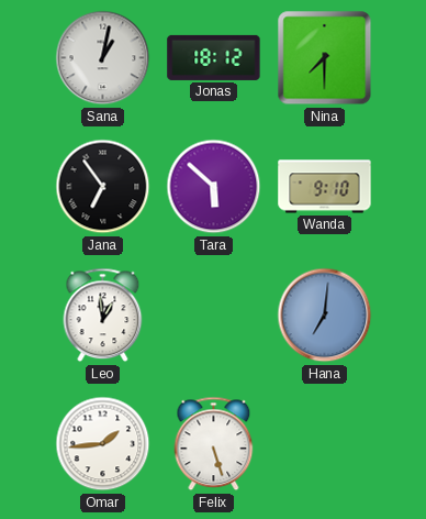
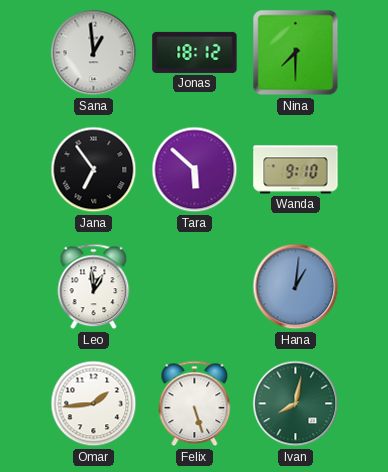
Sana: 1:02 -> 12:59
Hana: 7:01 -> 1:01
Ivan: none -> 8:02
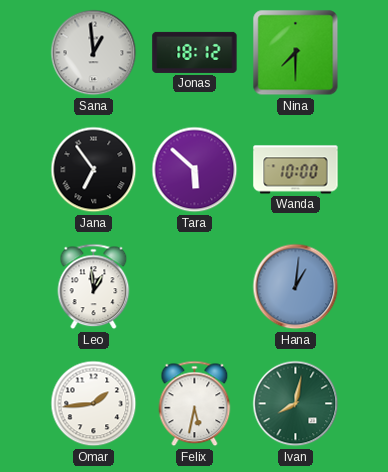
Wanda: 9:10 -> 10:00
Felix: 5:27 -> 5:32
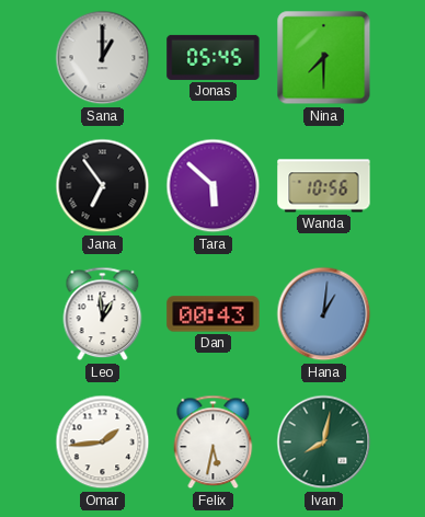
Sana: 12:59 -> 1:00
Jonas: 18:12 -> 05:45
Wanda: 10:00 -> 10:56
Dan: none -> 00:43
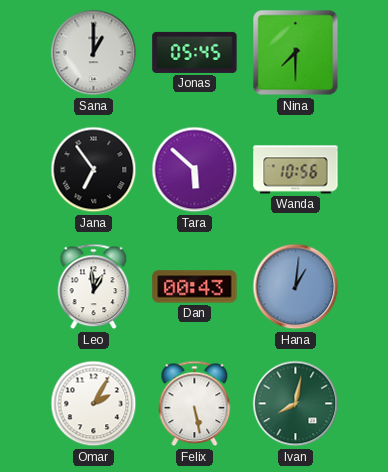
Omar: 1:44 -> 2:05
Felix: 5:32 -> 5:28
